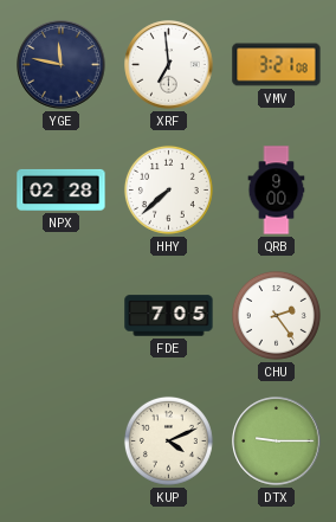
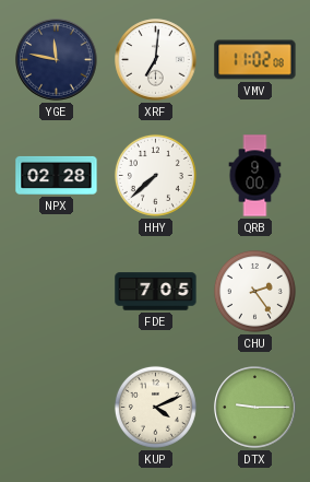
XRF: 6:59 -> 7:01
VMV: 3:21 -> 11:02
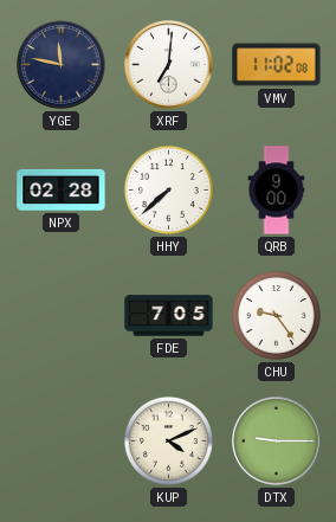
CHU: 2:24 -> 9:24
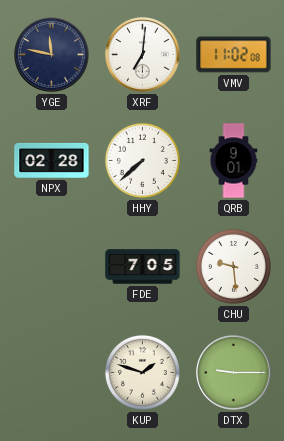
QRB: 9:00 -> 9:01
CHU: 9:24 -> 9:29
KUP: 4:11 -> 1:48
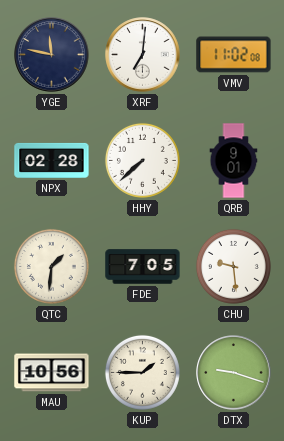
QTC: none -> 1:31
MAU: none -> 10:56
KUP: 1:48 -> 1:45
DTX: 9:15 -> 9:18
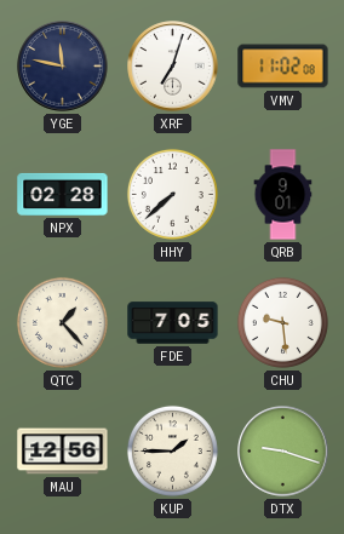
XRF: 7:01 -> 7:03
QTC: 1:31 -> 1:23
MAU: 10:56 -> 12:56
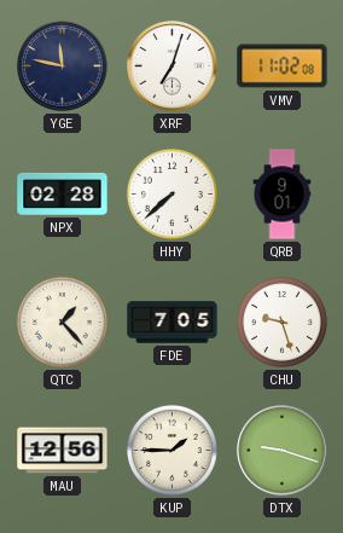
CHU: 9:29 -> 9:27
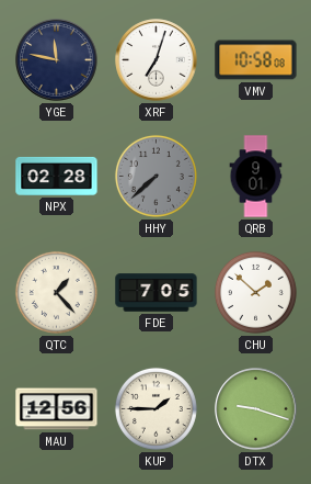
VMV: 11:02 -> 10:58
HHY dial: white -> grey
CHU: 9:27 -> 1:52
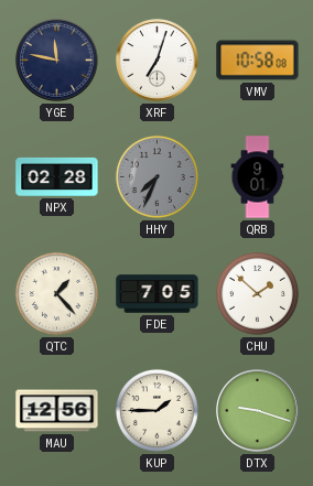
HHY: 7:38 -> 7:34
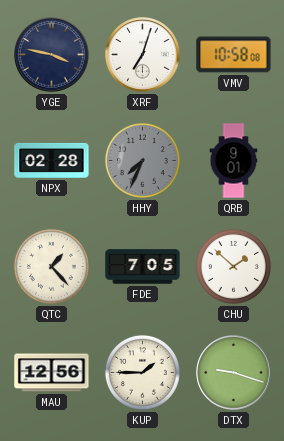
YGE: 11:47 -> 3:47
